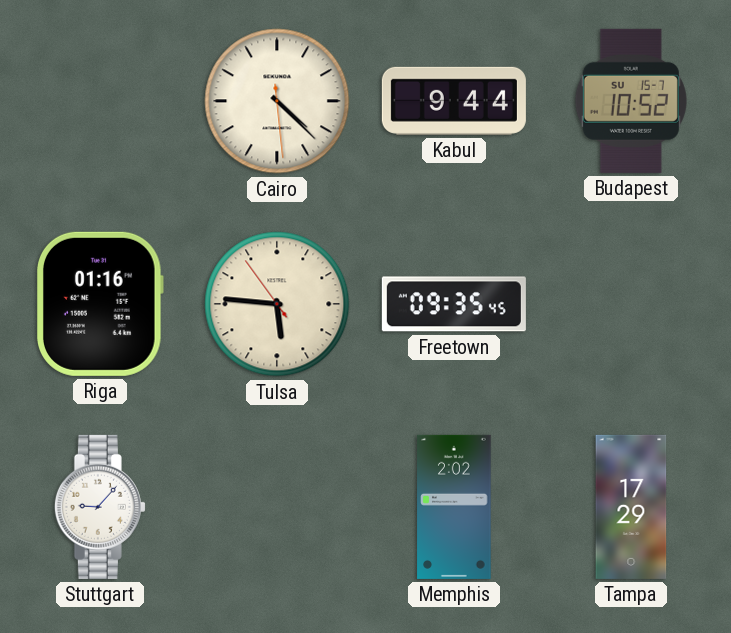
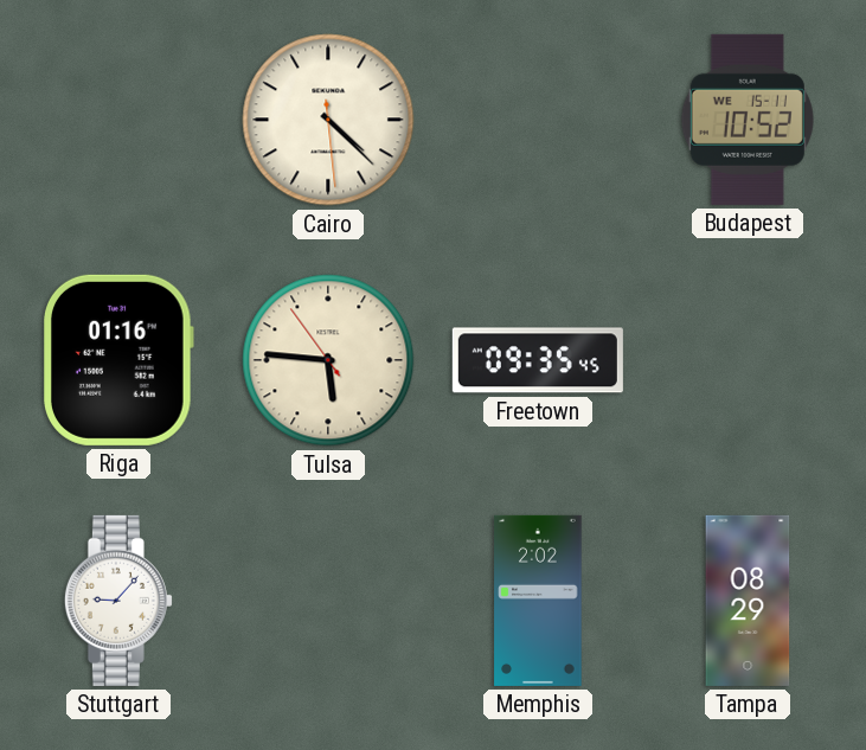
Kabul: 9:44 -> none
Budapest date: SU 15-7 -> WE 15-11
Tampa: 17:29 -> 08:29
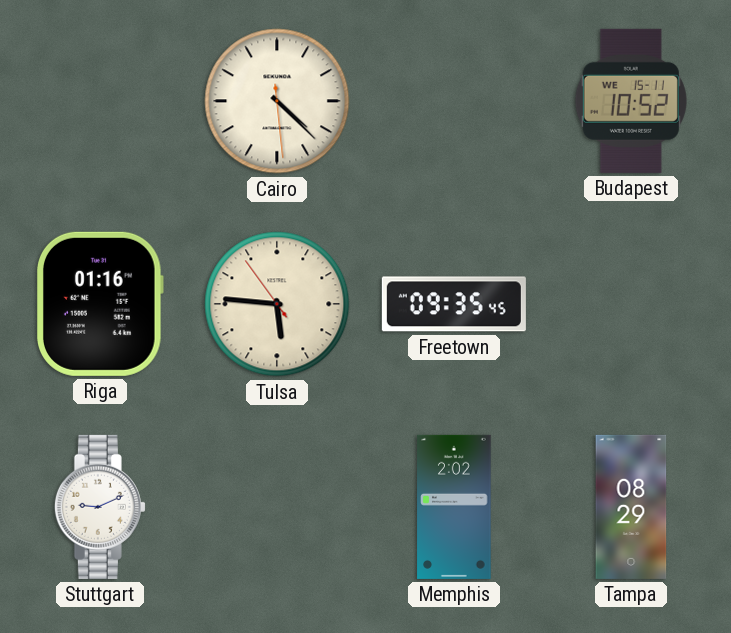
Stuttgart: 9:07 -> 9:11
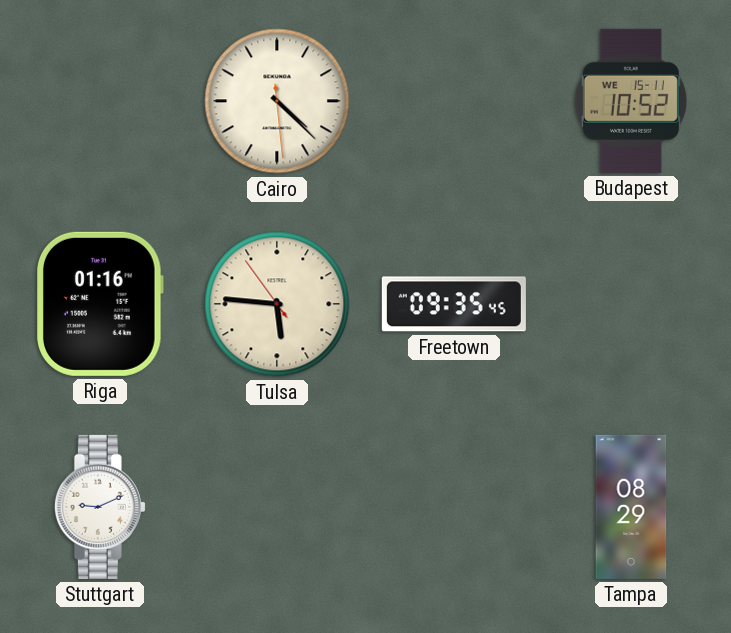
Memphis: 2:02 -> none
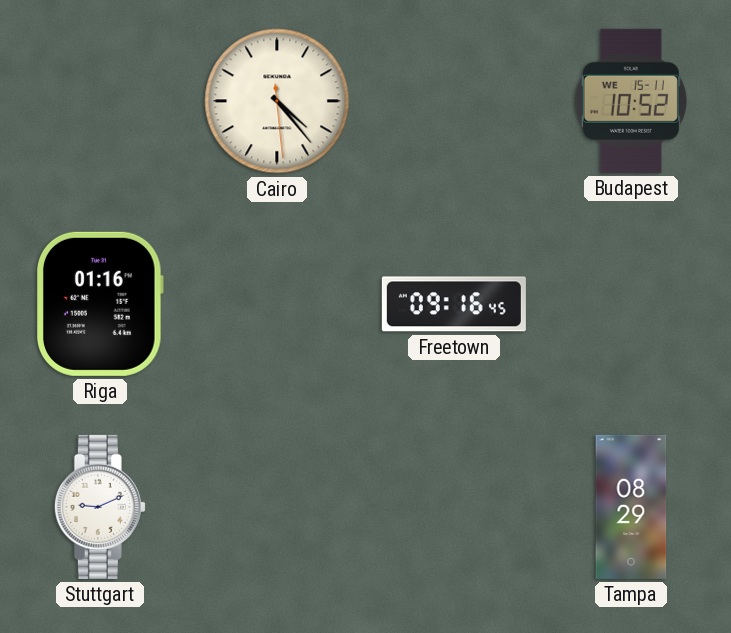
Cairo: 4:22 -> 4:23
Tulsa: 5:45 -> none
Freetown: 09:35 -> 09:16
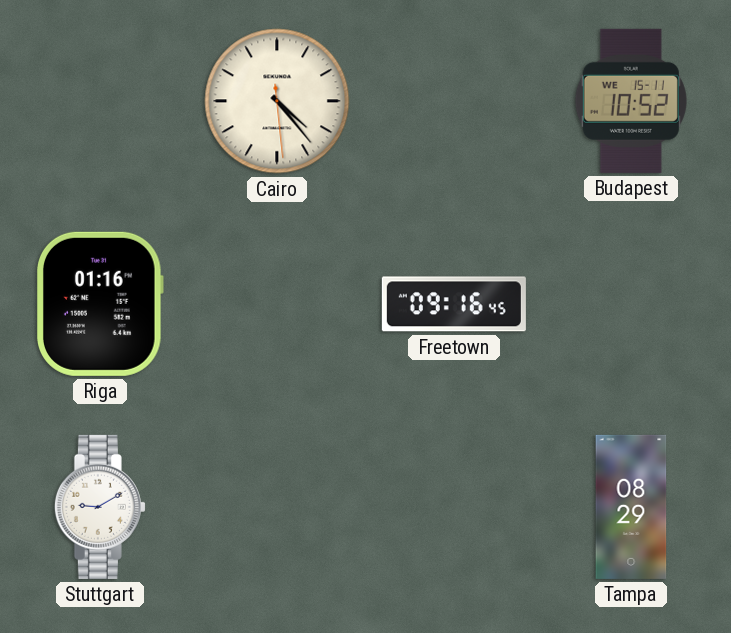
Stuttgart: 9:11 -> 9:10
